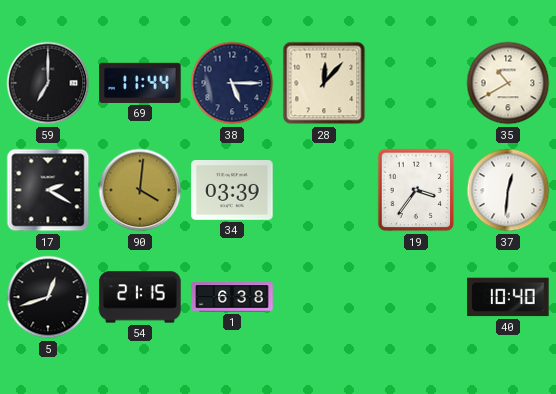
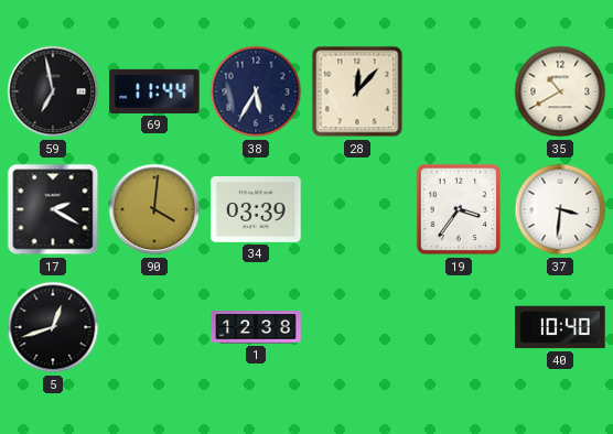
59: 7:00 -> 6:58
38: 5:15 -> 5:35
37: 12:31 -> 3:31
54: 21:15 -> none
1: 6:38 -> 12:38
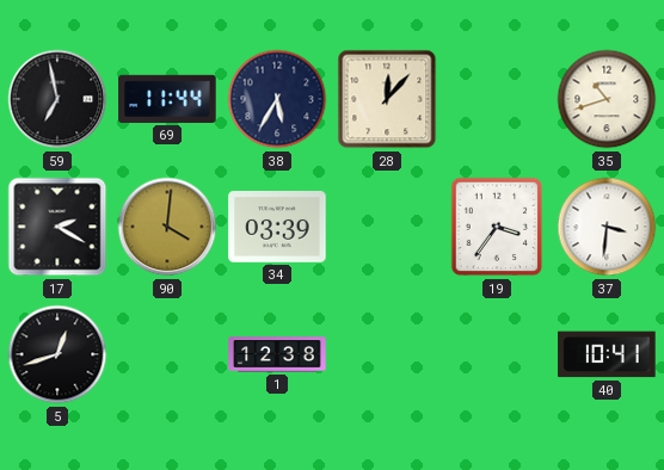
35: 10:40 -> 10:42
40: 10:40 -> 10:41
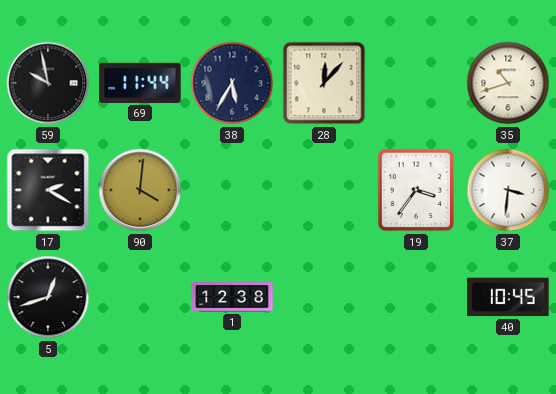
59: 6:58 -> 9:58
34: 03:39 -> none
40: 10:41 -> 10:45
